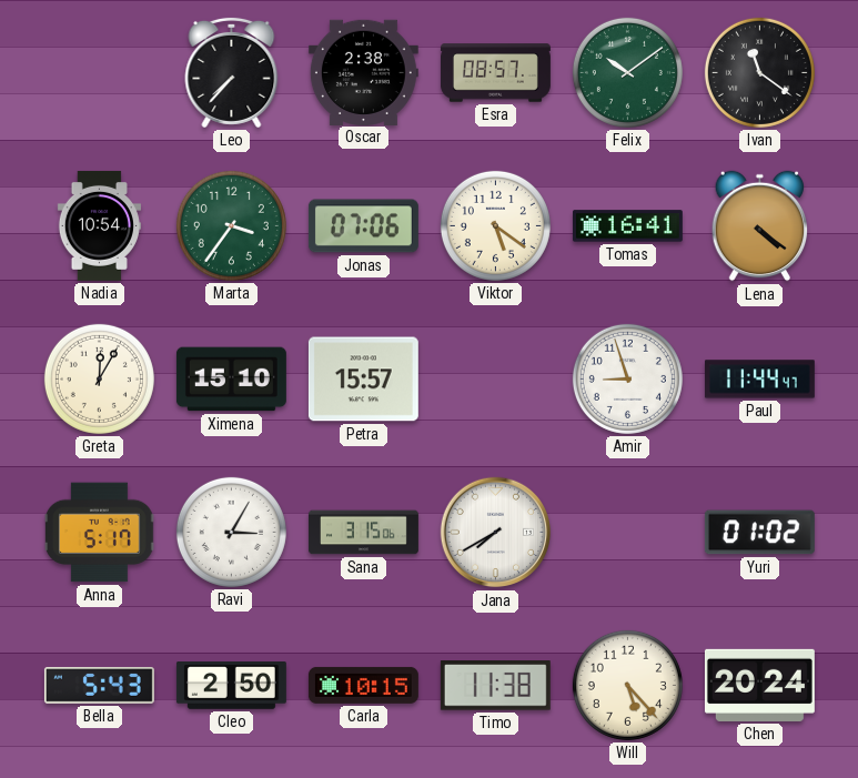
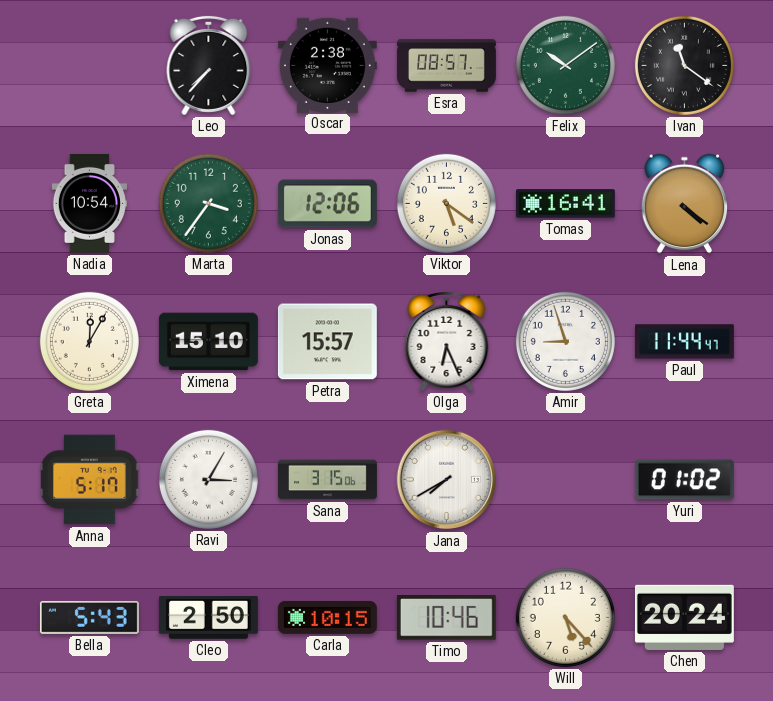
Jonas: 07:06 -> 12:06
Olga: none -> 6:26
Timo: 11:38 -> 10:46
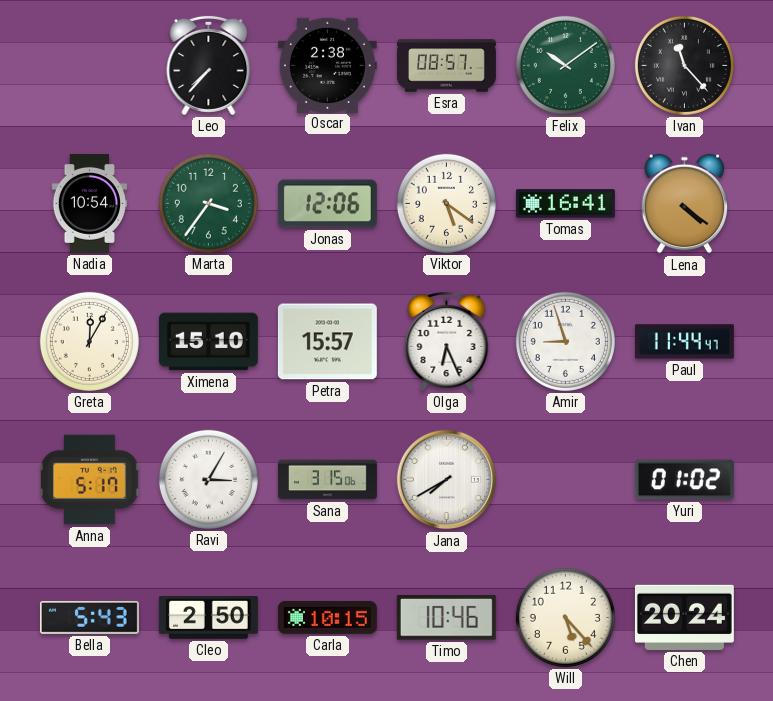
Ivan: 11:21 -> 11:23
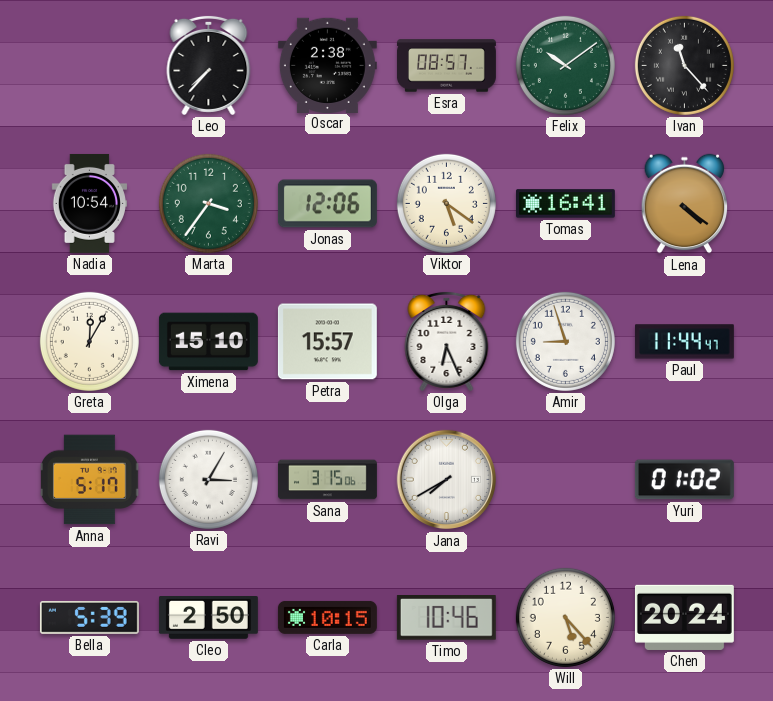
Bella: 5:43 -> 5:39
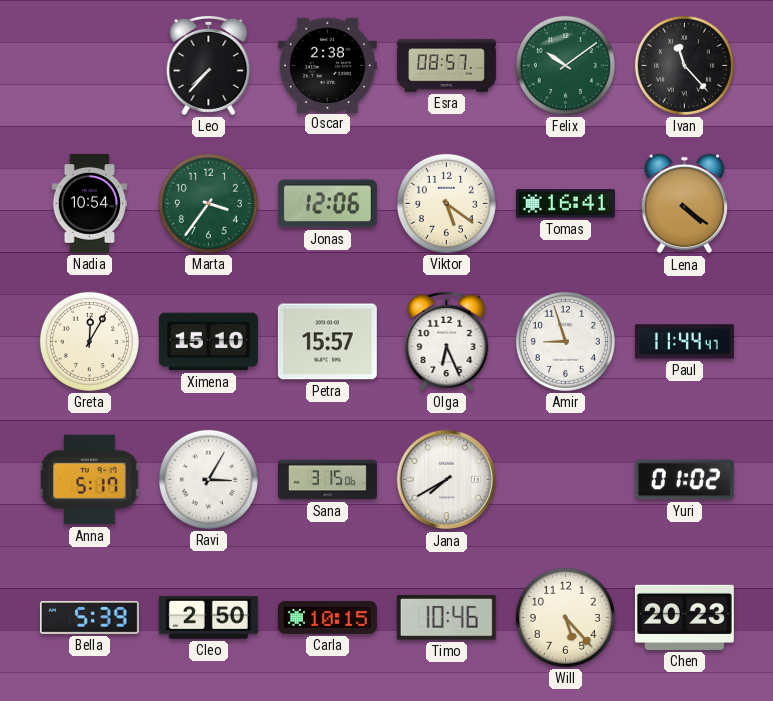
Chen: 20:24 -> 20:23
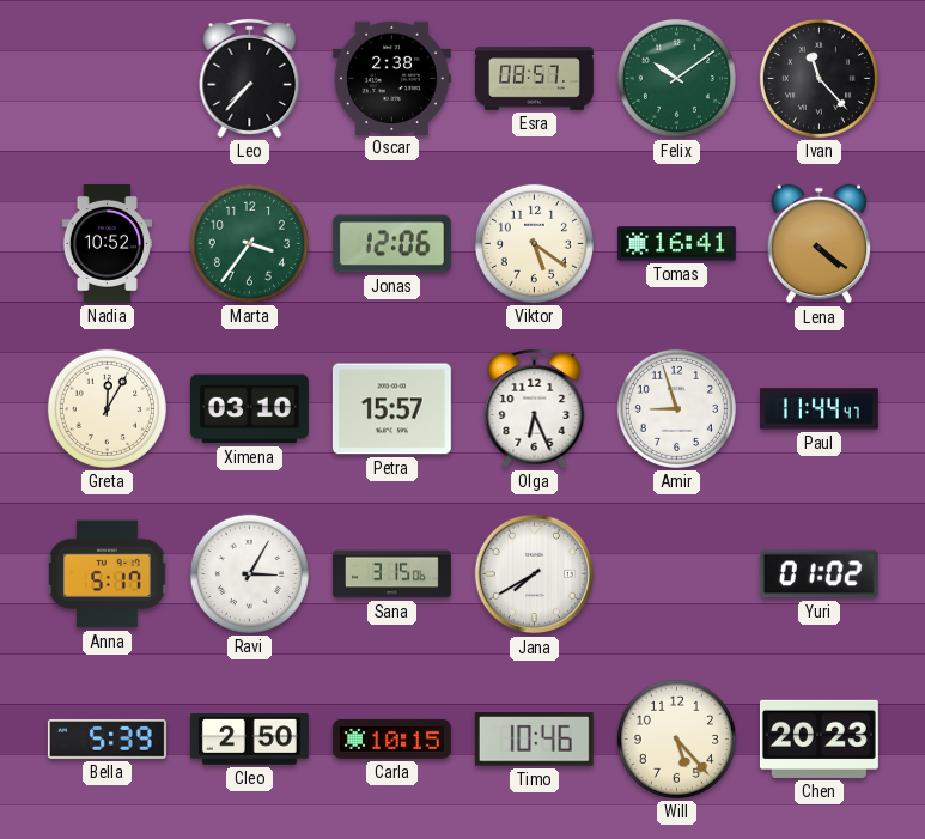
Nadia: 10:54 -> 10:52
Ximena: 15:10 -> 03:10
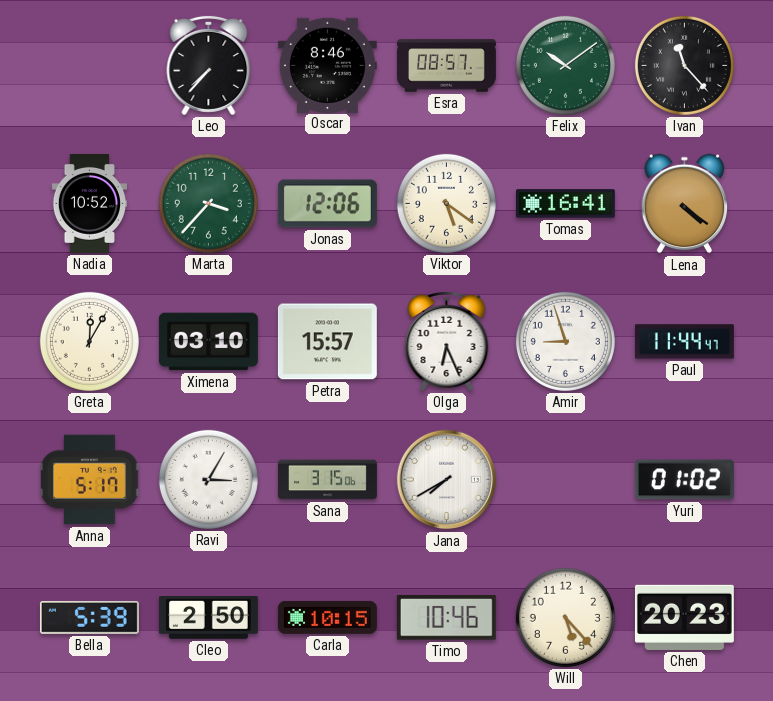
Oscar: 2:38 -> 8:46
Marta: 3:36 -> 3:37
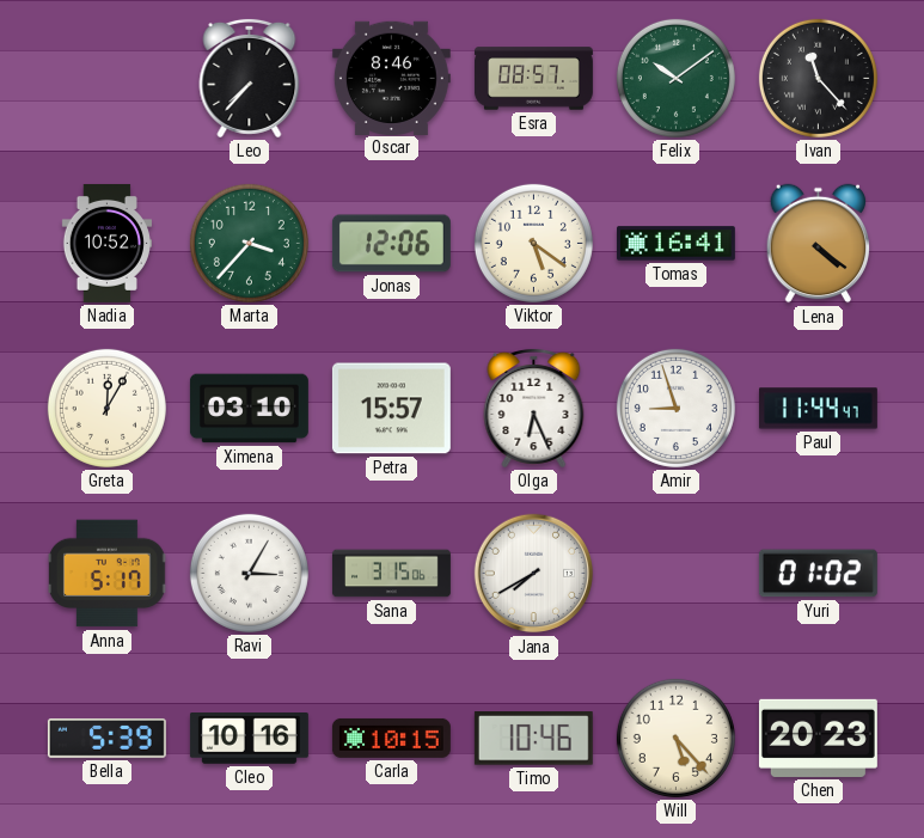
Cleo: 2:50 -> 10:16
